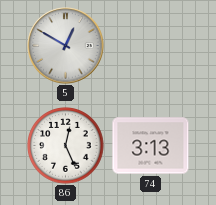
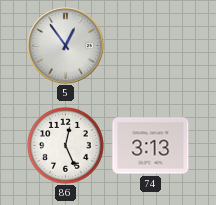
5: 12:50 -> 12:54
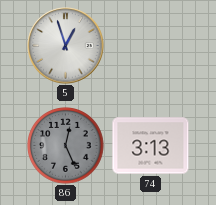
5: 12:54 -> 12:57
86 dial: white -> grey
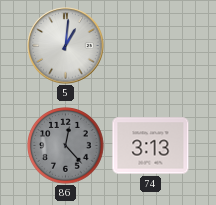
5: 12:57 -> 1:01
86: 12:26 -> 12:23
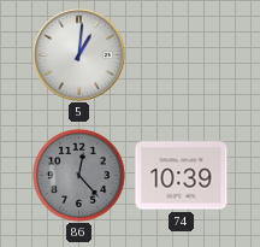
74: 3:13 -> 10:39
